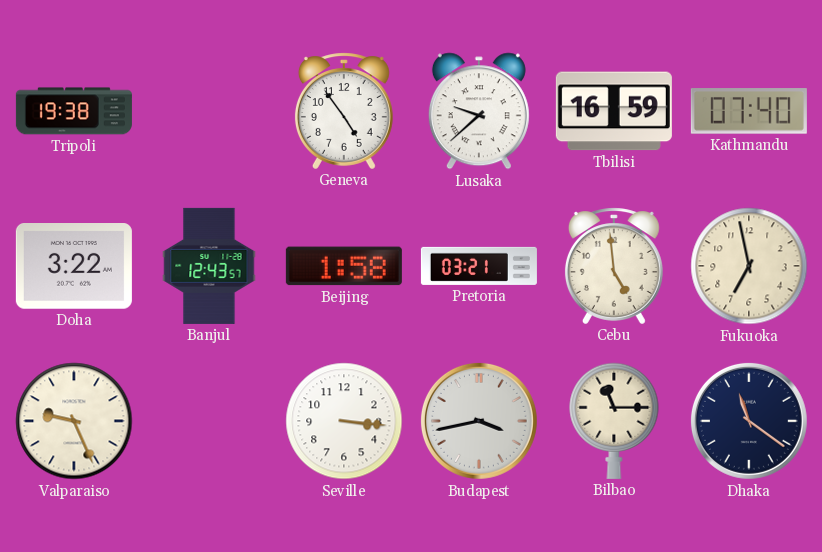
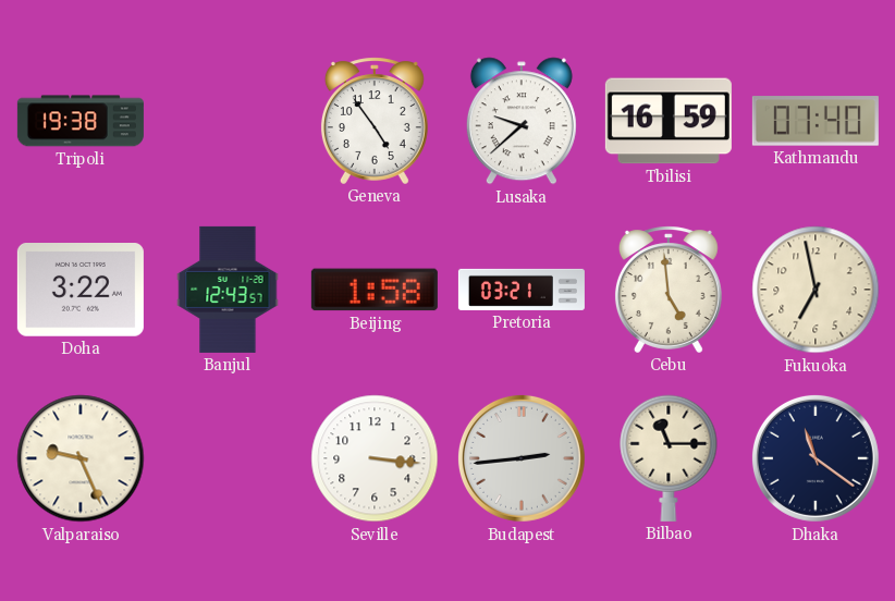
Budapest: 3:43 -> 2:44
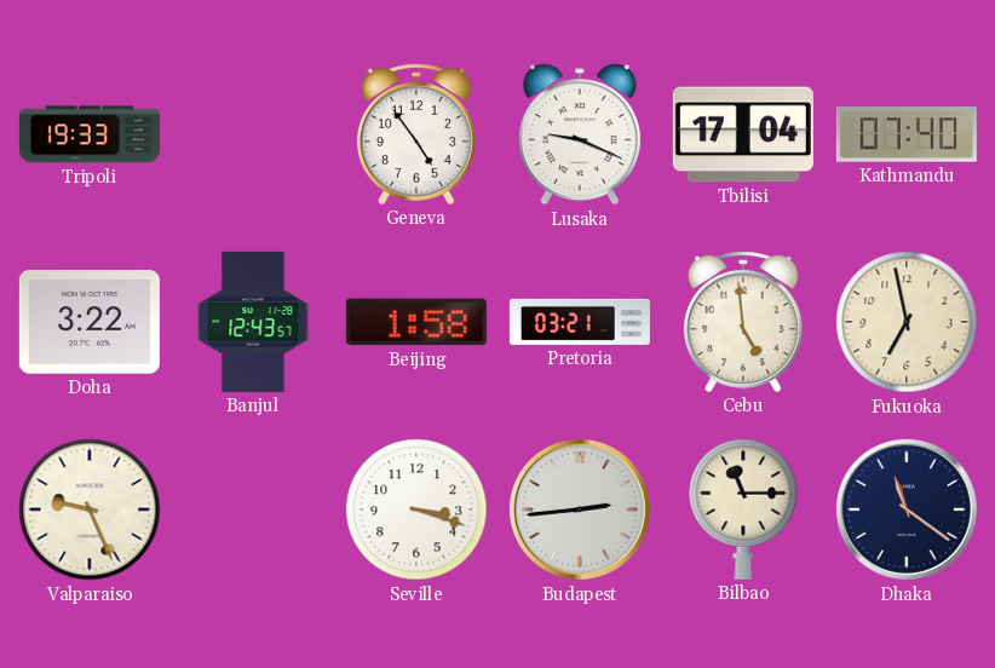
Tripoli: 19:38 -> 19:33
Lusaka: 9:38 -> 9:19
Tbilisi: 16:59 -> 17:04
Seville: 3:16 -> 3:18
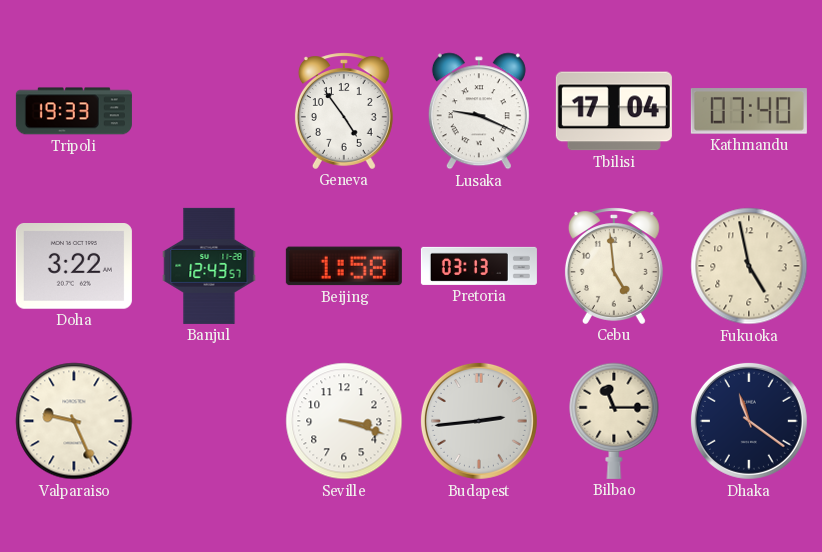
Pretoria: 03:21 -> 03:13
Fukuoka: 6:58 -> 4:58
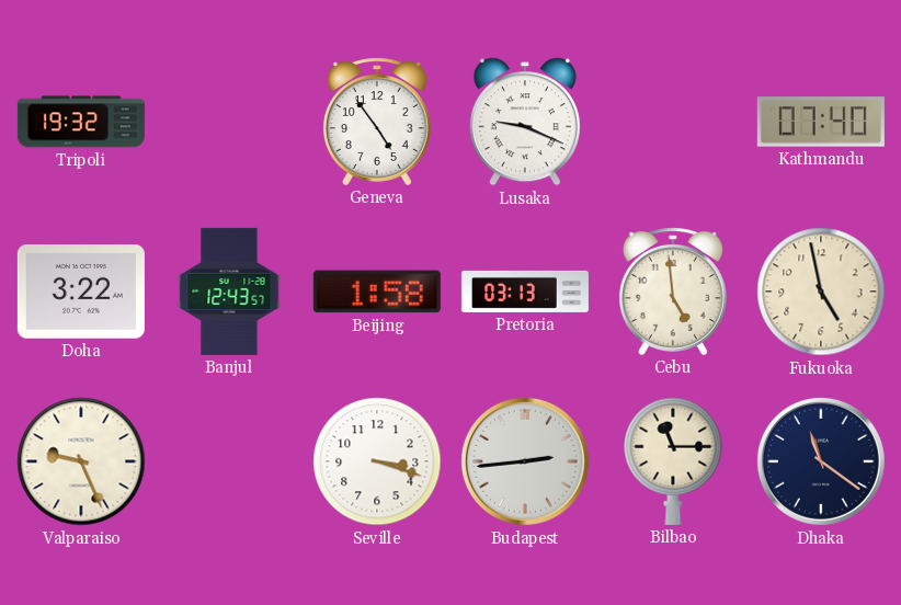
Tripoli: 19:33 -> 19:32
Tbilisi: 17:04 -> none
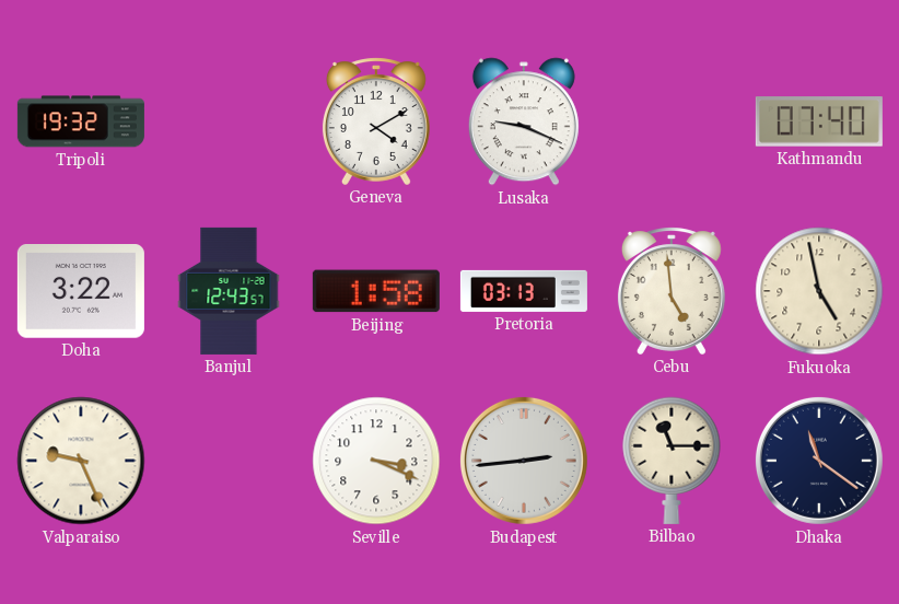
Geneva: 4:54 -> 4:10
Seville: 3:18 -> 3:19
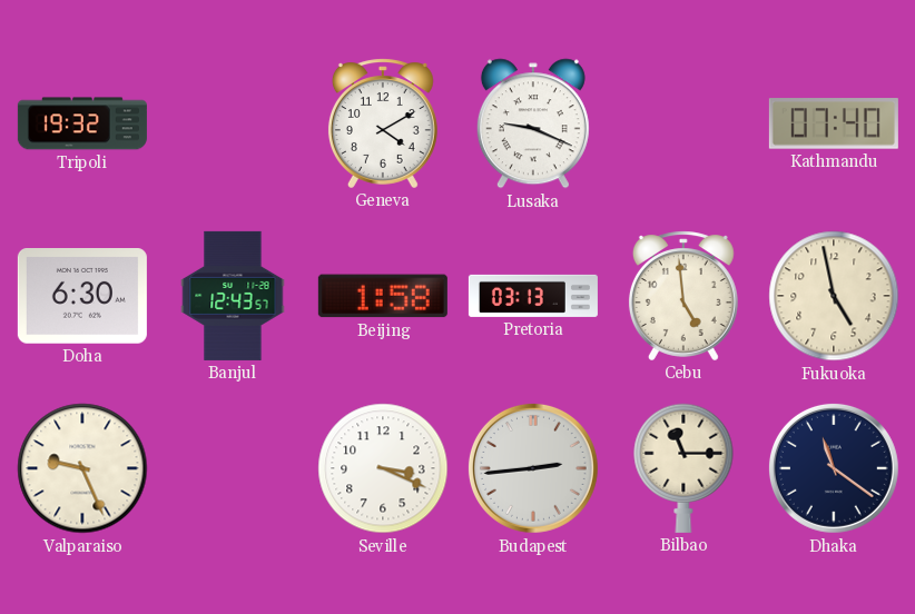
Doha: 3:22 -> 6:30
